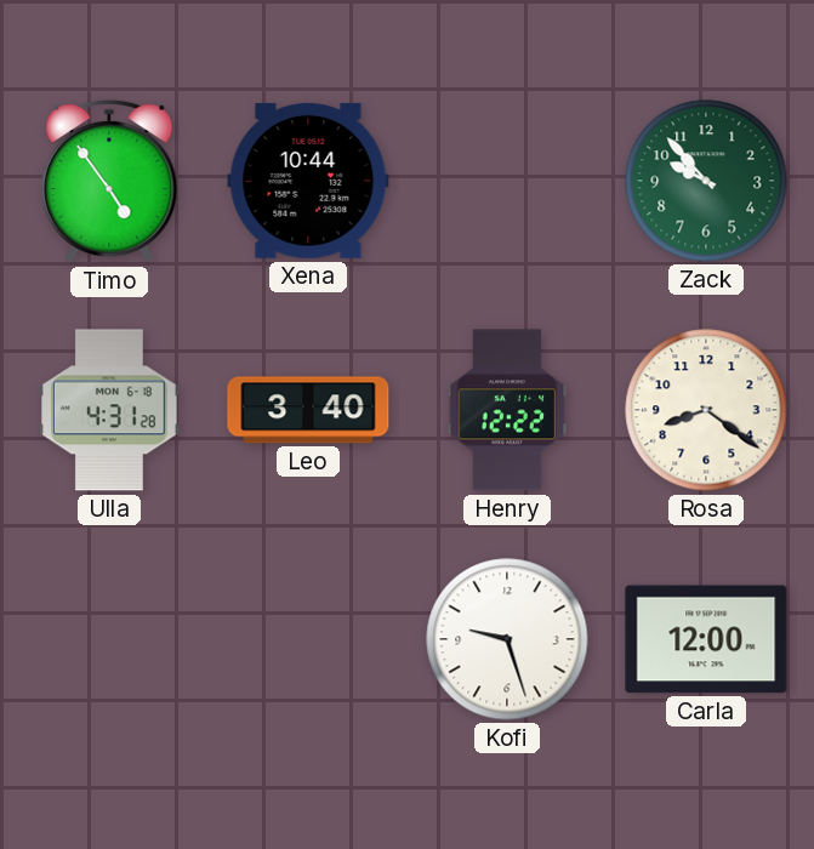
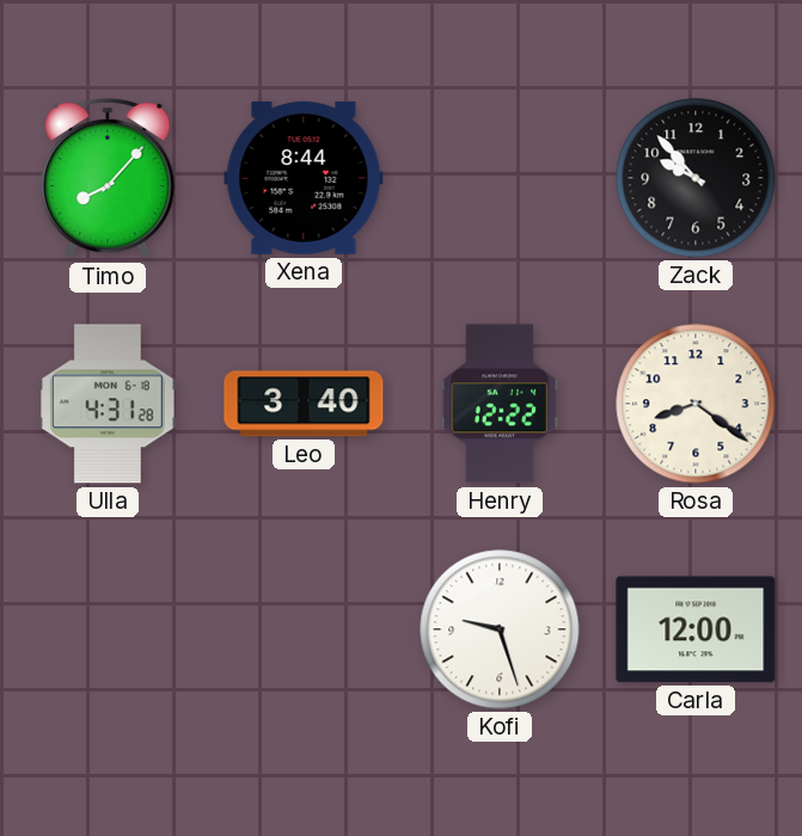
Timo: 4:54 -> 8:07
Xena: 10:44 -> 8:44
Zack dial: green -> black
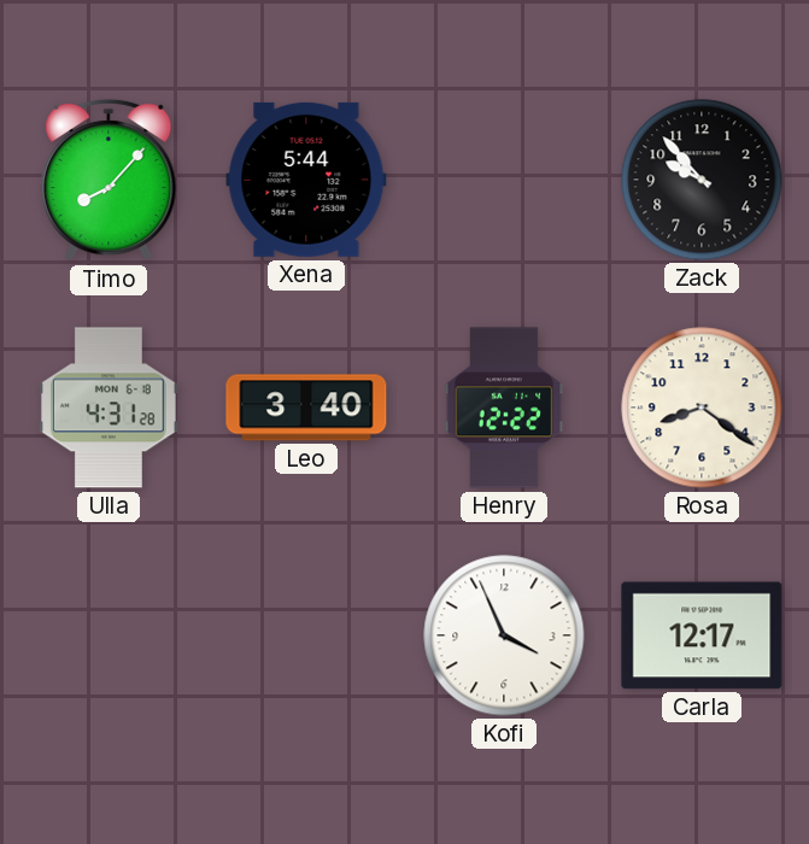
Xena: 8:44 -> 5:44
Kofi: 9:27 -> 3:56
Carla: 12:00 -> 12:17
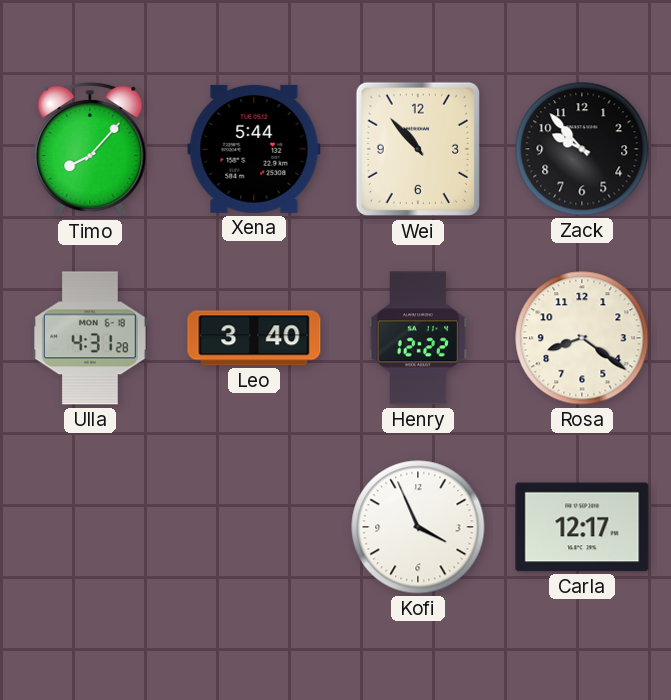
Wei: none -> 10:53
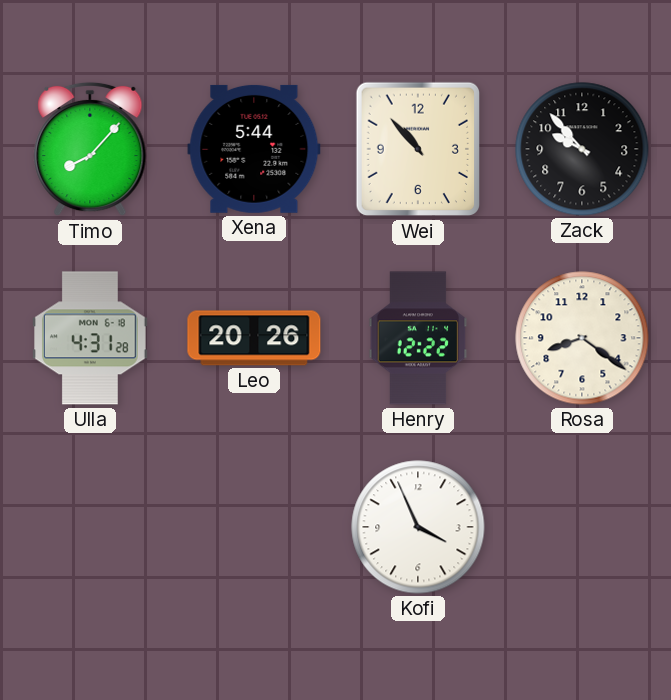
Leo: 3:40 -> 20:26
Carla: 12:17 -> none
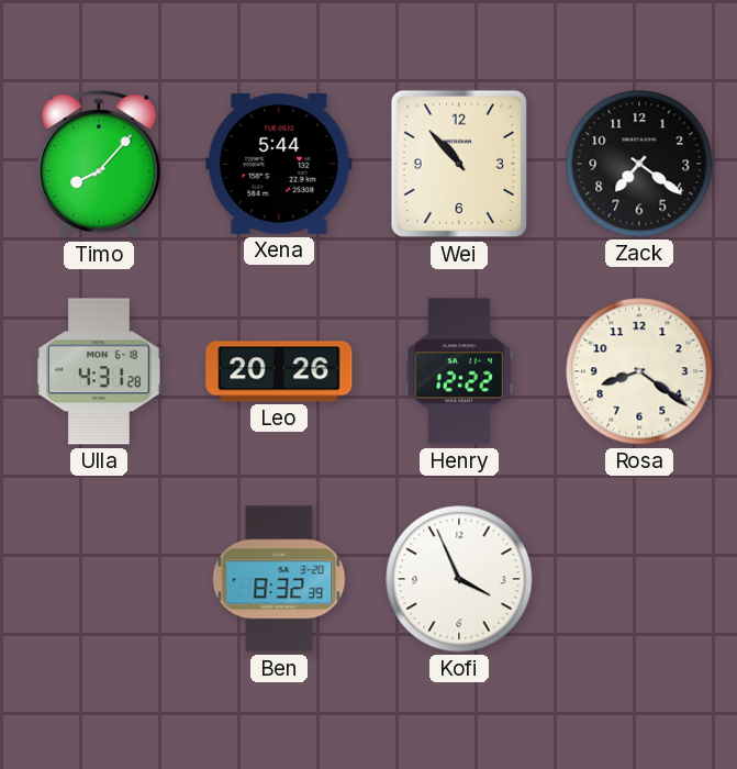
Zack: 9:53 -> 7:21
Ben: none -> 8:32
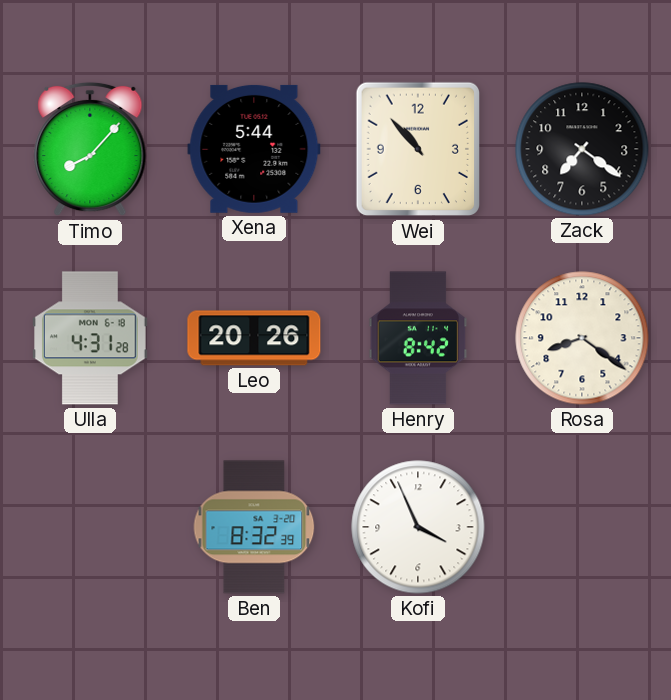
Henry: 12:22 -> 8:42
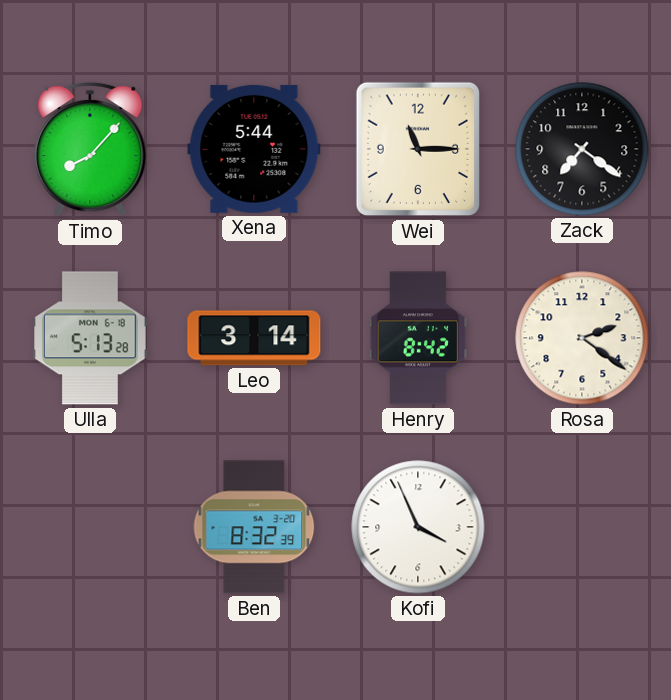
Wei: 10:53 -> 11:15
Ulla: 4:31 -> 5:13
Leo: 20:26 -> 3:14
Rosa: 8:21 -> 2:21
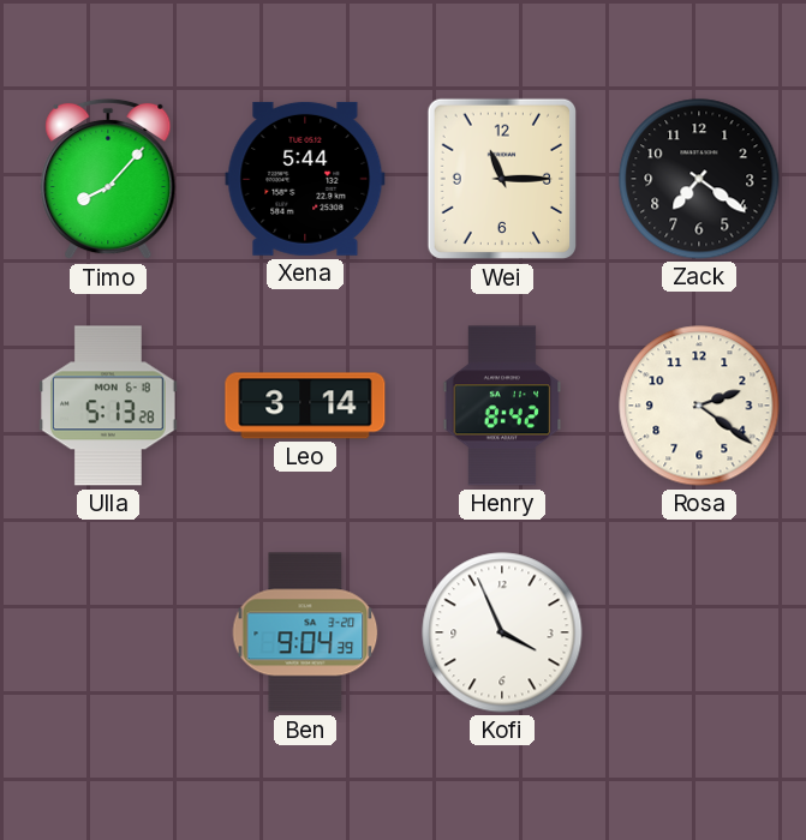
Ben: 8:32 -> 9:04
